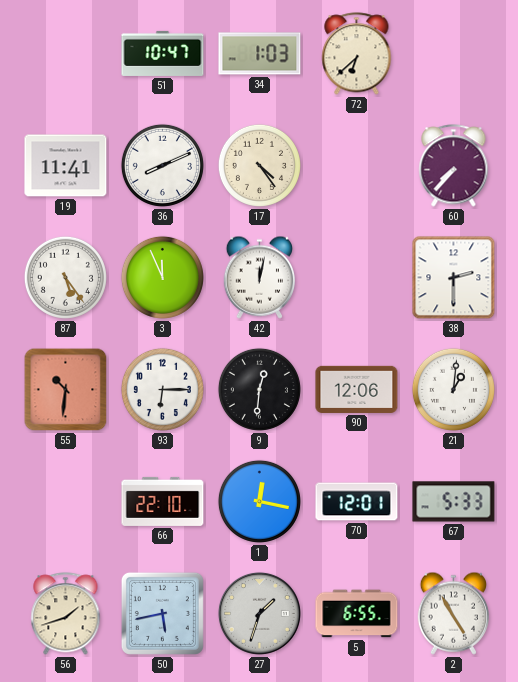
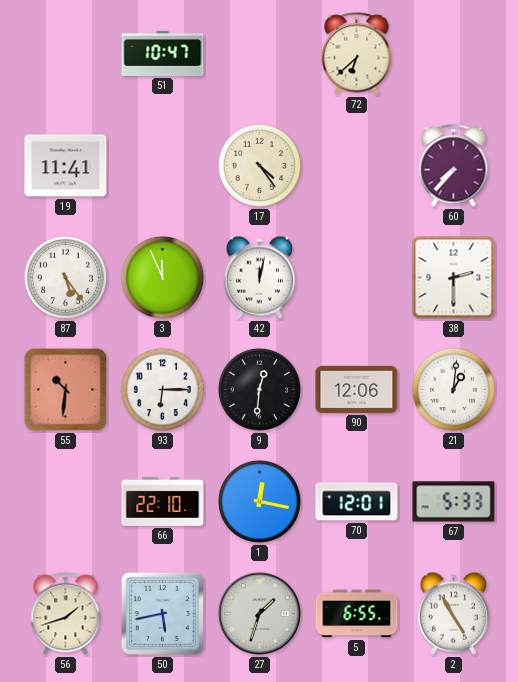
34: 1:03 -> none
36: 8:11 -> none
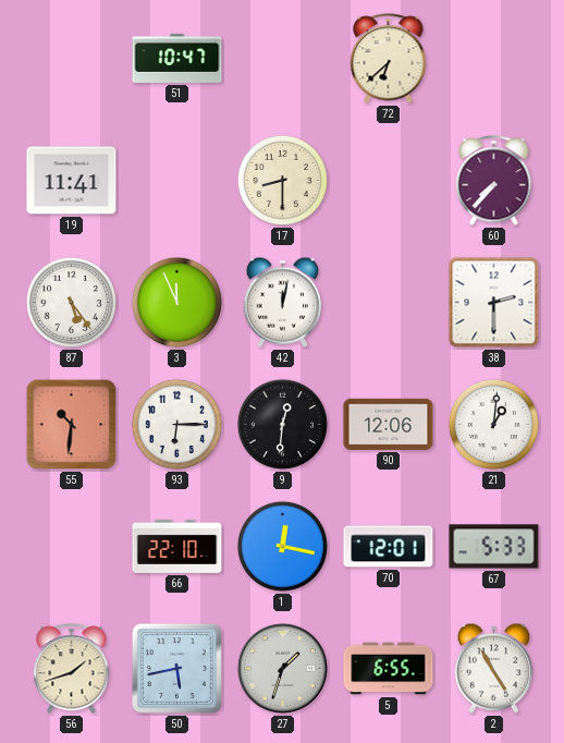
17: 4:24 -> 8:30
